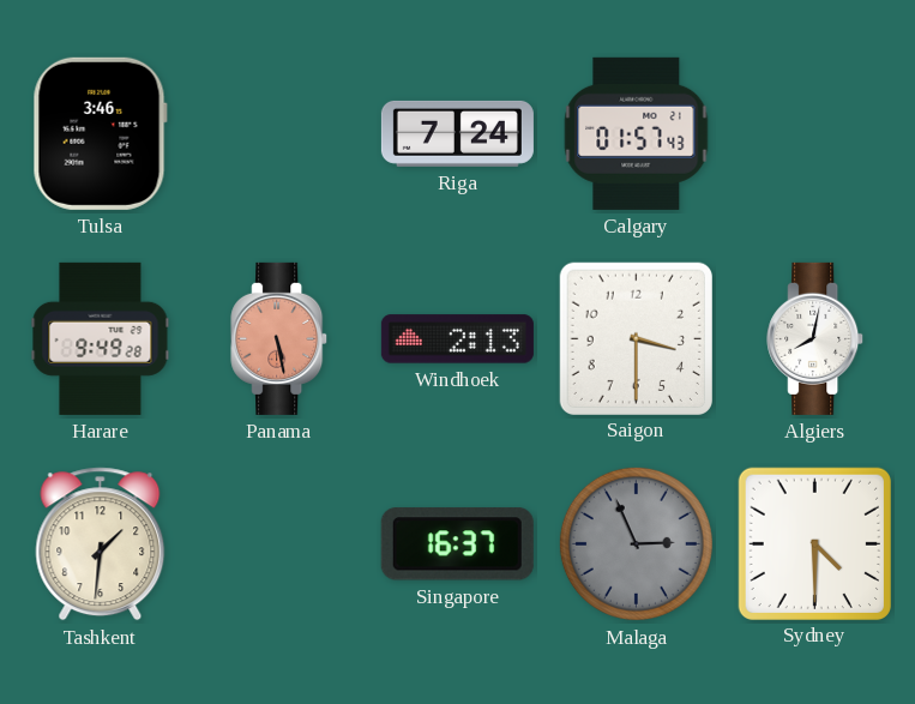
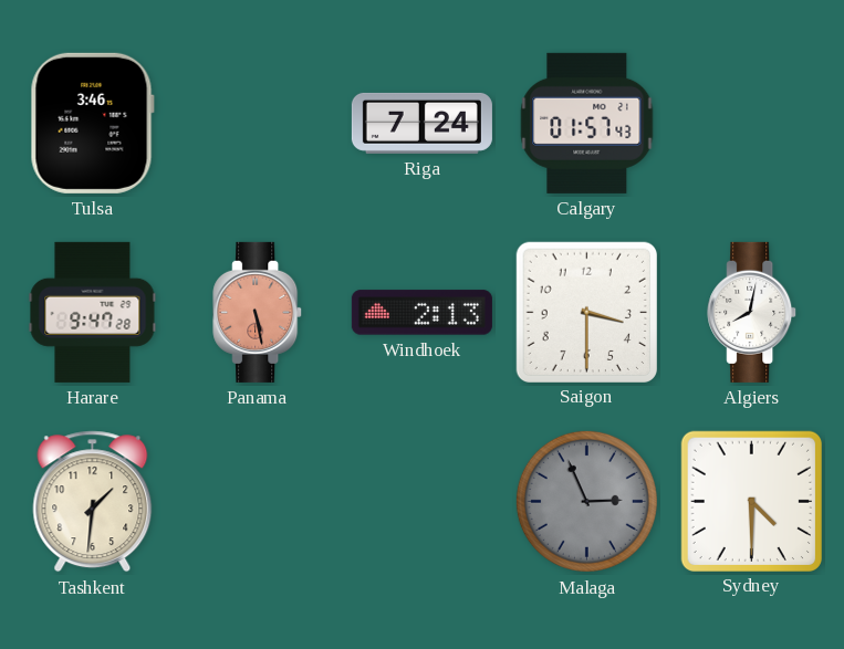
Harare: 9:49 -> 9:47
Singapore: 16:37 -> none
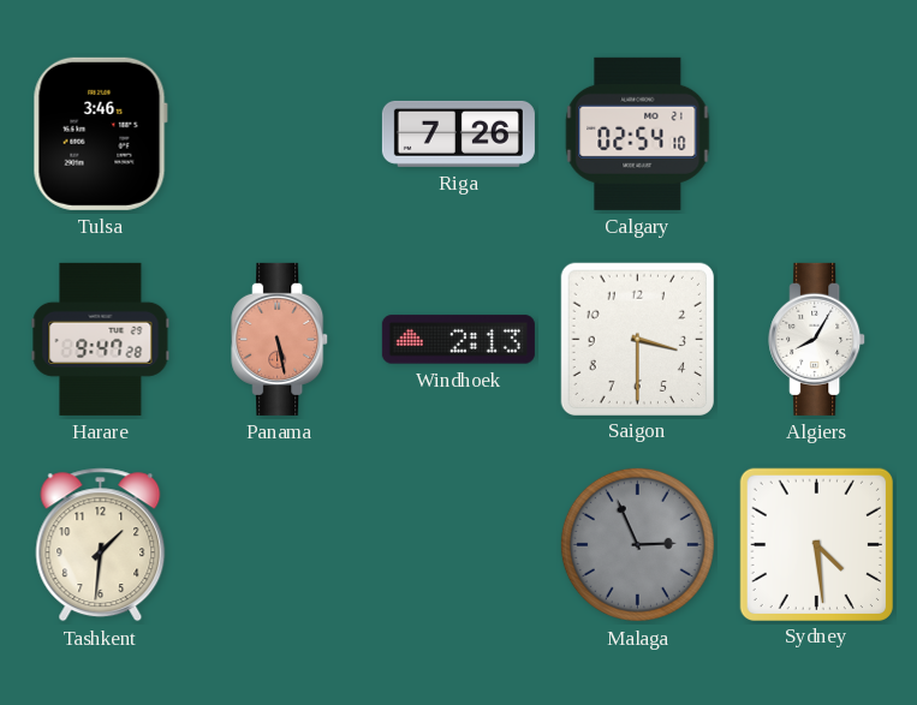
Riga: 7:24 -> 7:26
Calgary: 01:57 -> 02:54
Algiers: 8:02 -> 8:05
Sydney: 4:30 -> 4:29
